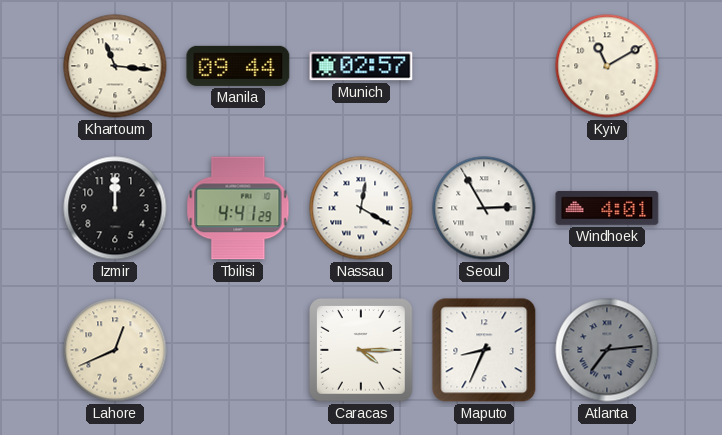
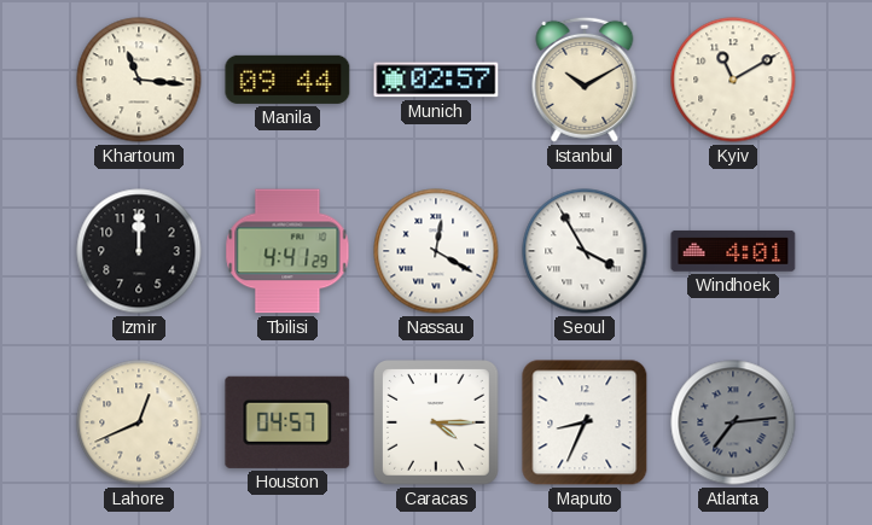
Istanbul: none -> 10:10
Seoul: 2:55 -> 3:55
Houston: none -> 04:57
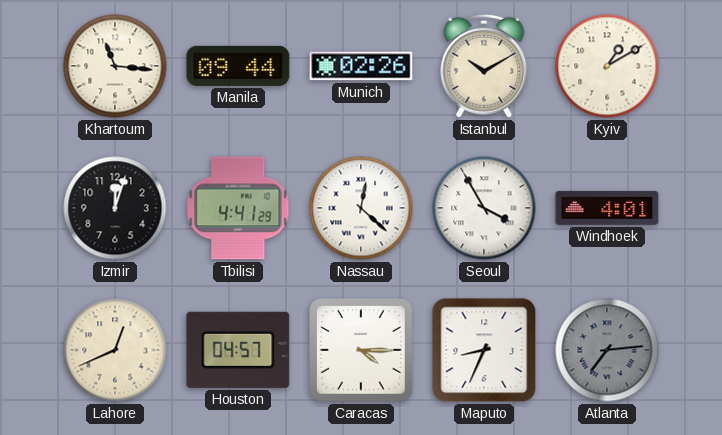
Munich: 02:57 -> 02:26
Kyiv: 11:10 -> 1:10
Izmir: 12:00 -> 12:03
Nassau: 12:20 -> 12:22
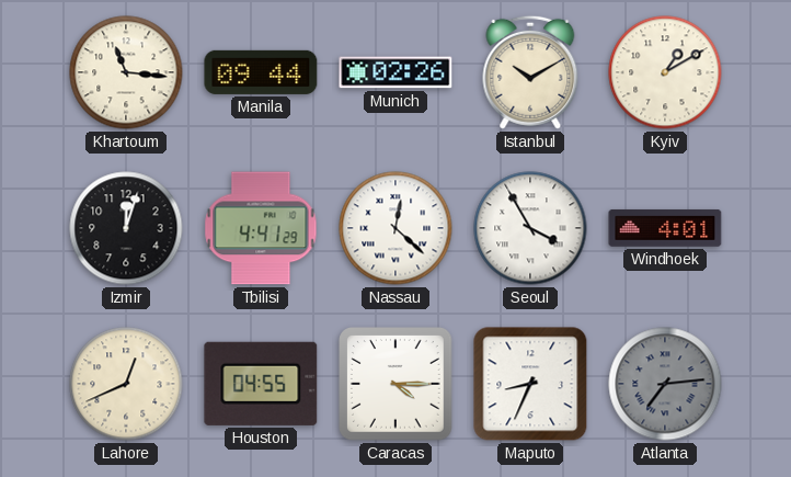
Houston: 04:57 -> 04:55
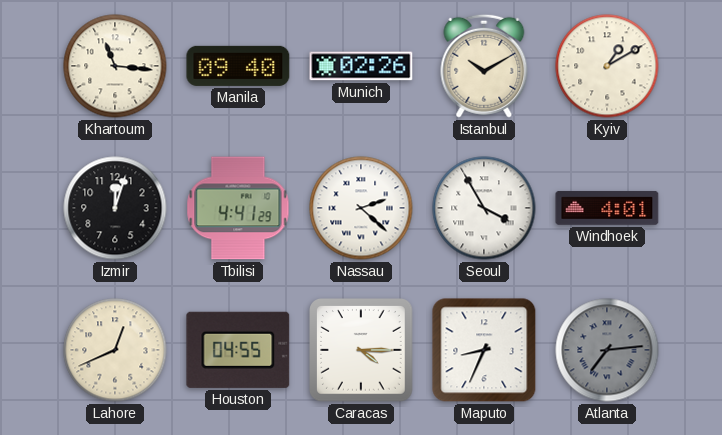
Manila: 09:44 -> 09:40
Nassau: 12:22 -> 2:22
